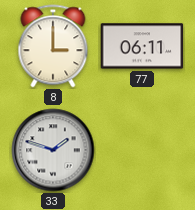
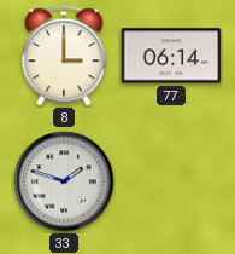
77: 06:11 -> 06:14
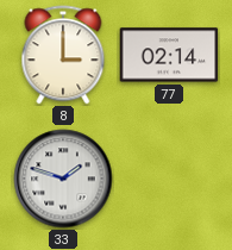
77: 06:14 -> 02:14
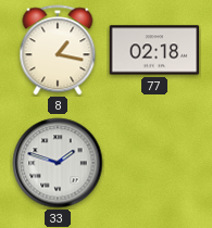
8: 3:00 -> 1:17
77: 02:14 -> 02:18
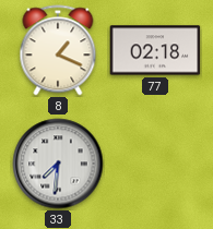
8: 1:17 -> 1:19
33: 1:48 -> 7:31
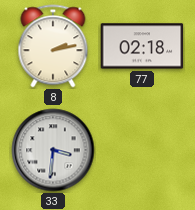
8: 1:19 -> 2:13
33: 7:31 -> 3:31
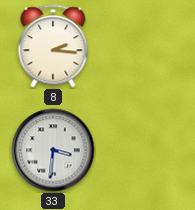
8: 2:13 -> 2:16
77: 02:18 -> none
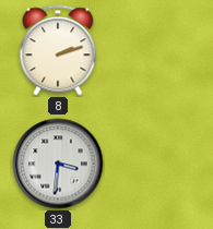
8: 2:16 -> 2:12
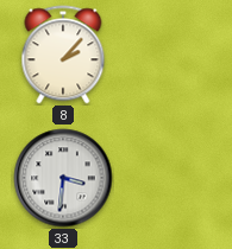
8: 2:12 -> 2:07
